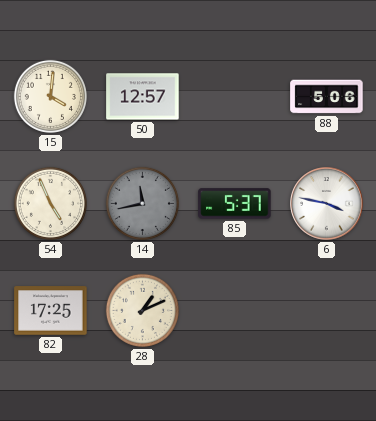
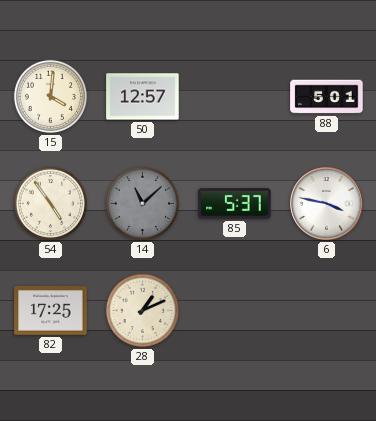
88: 5:06 -> 5:01
54: 4:56 -> 4:54
14: 11:43 -> 11:08
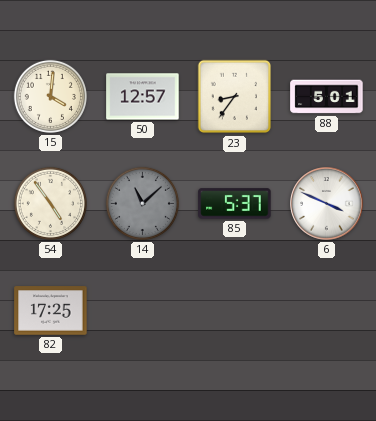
23: none -> 8:36
6: 3:47 -> 3:49
28: 1:11 -> none
